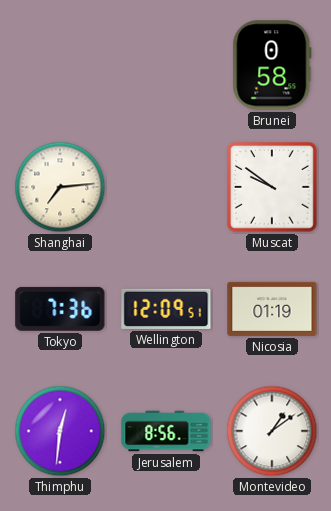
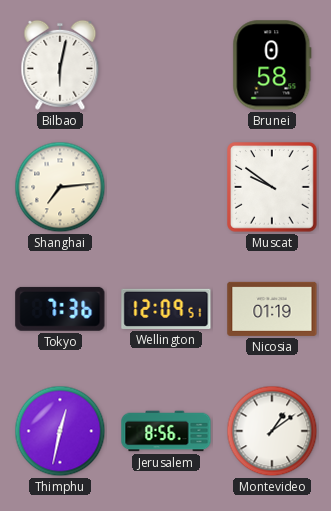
Bilbao: none -> 6:02
Thimphu: 12:31 -> 12:32
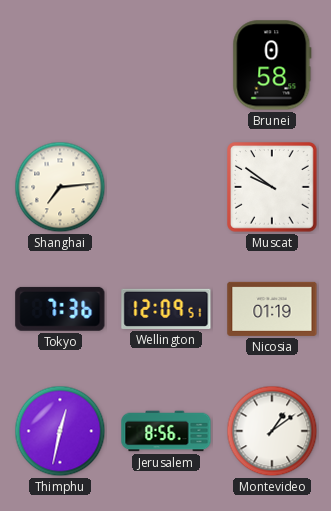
Bilbao: 6:02 -> none
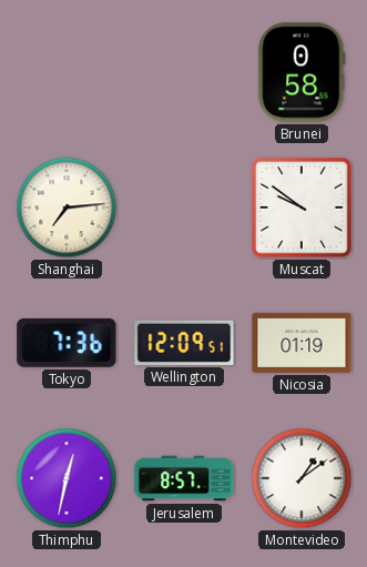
Jerusalem: 8:56 -> 8:57
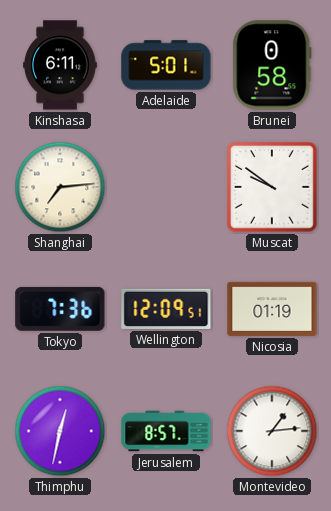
Kinshasa: none -> 6:11
Adelaide: none -> 5:01
Montevideo: 1:09 -> 1:14
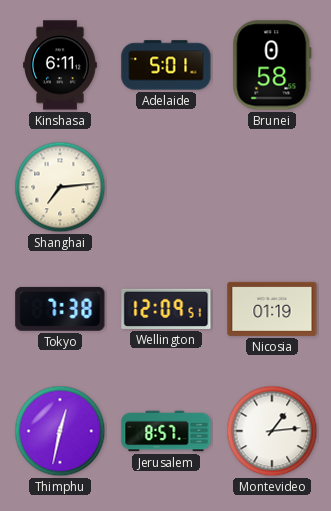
Muscat: 9:51 -> none
Tokyo: 7:36 -> 7:38
